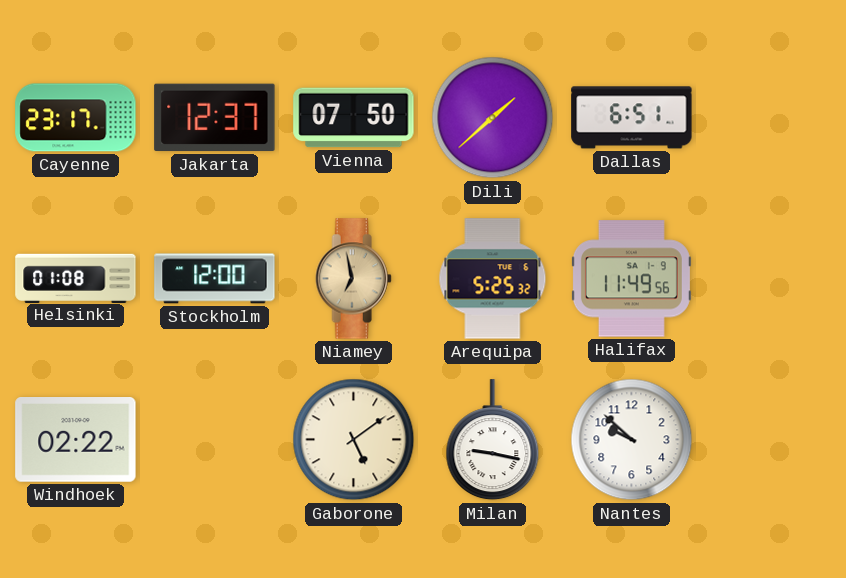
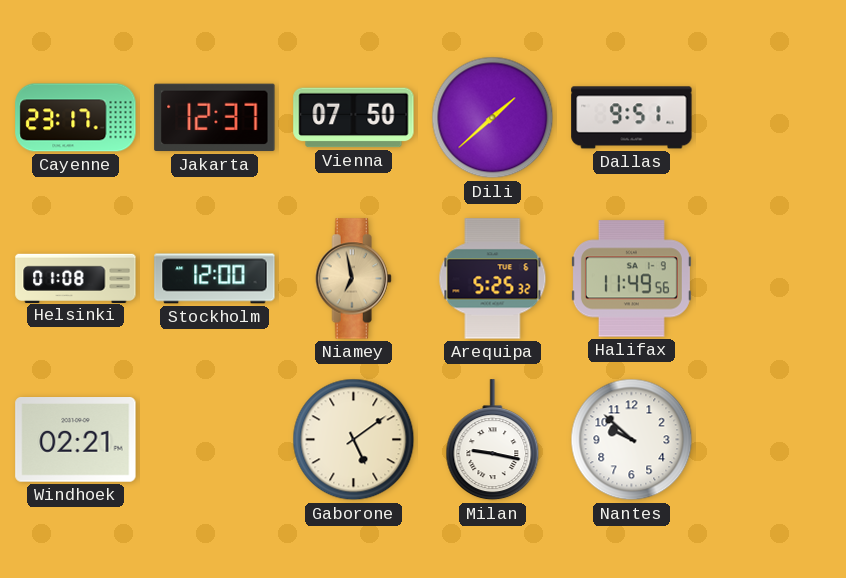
Dallas: 6:51 -> 9:51
Windhoek: 02:22 -> 02:21
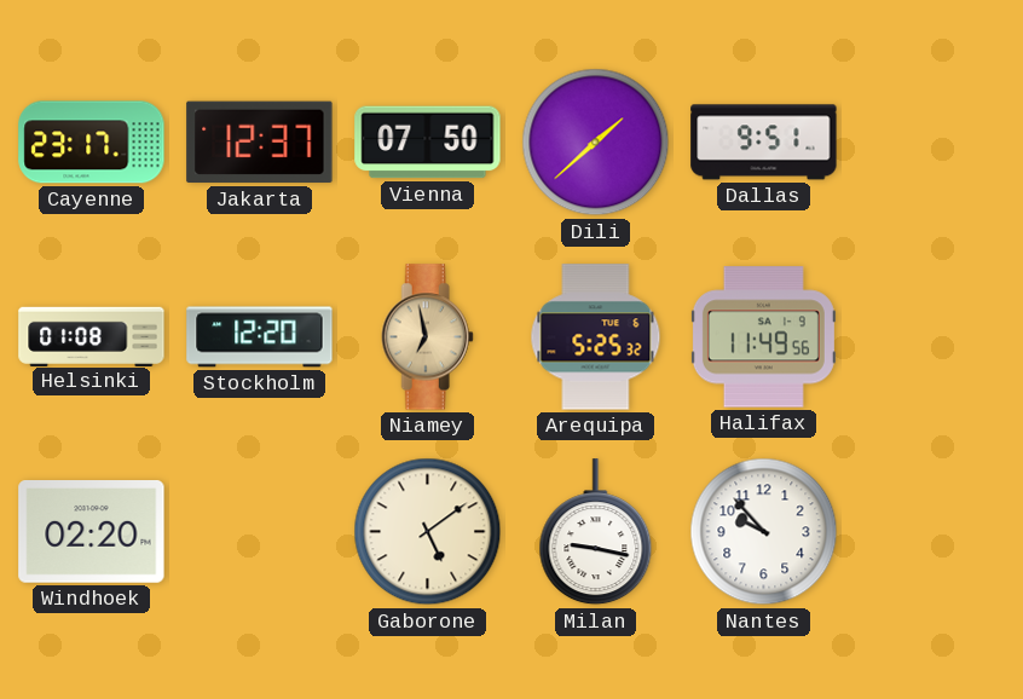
Stockholm: 12:00 -> 12:20
Windhoek: 02:21 -> 02:20
Nantes: 9:52 -> 9:53
